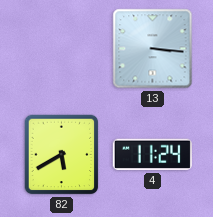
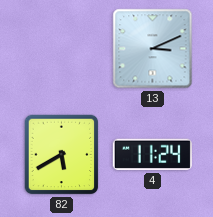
13: 3:16 -> 3:11
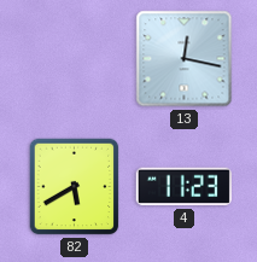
13: 3:11 -> 12:17
4: 11:24 -> 11:23
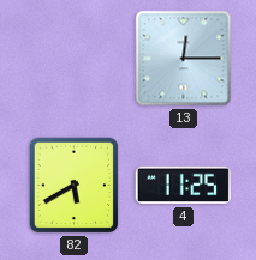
13: 12:17 -> 12:15
4: 11:23 -> 11:25
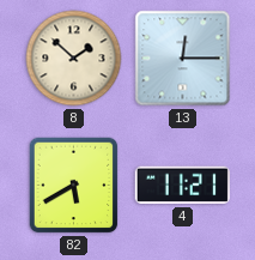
8: none -> 1:52
4: 11:25 -> 11:21
